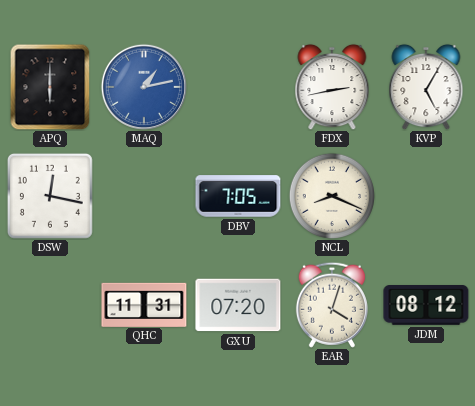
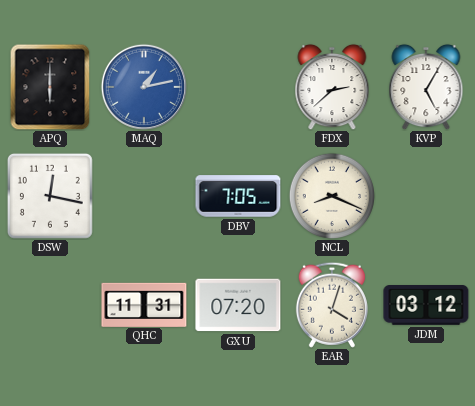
FDX: 2:43 -> 2:38
JDM: 08:12 -> 03:12
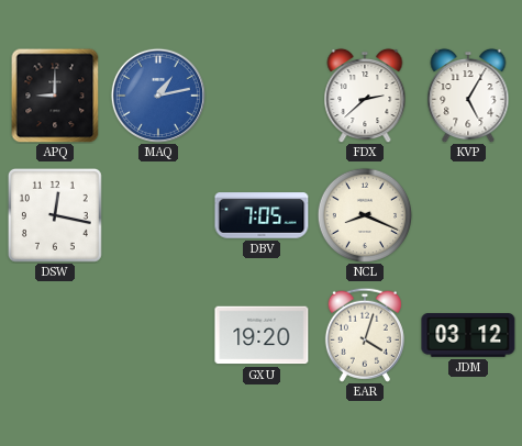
APQ: 6:00 -> 9:00
QHC: 11:31 -> none
GXU: 07:20 -> 19:20
